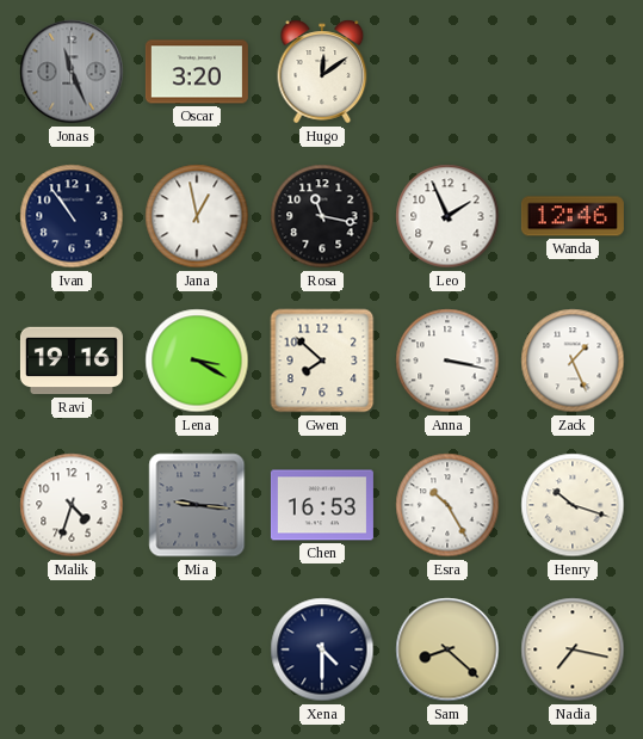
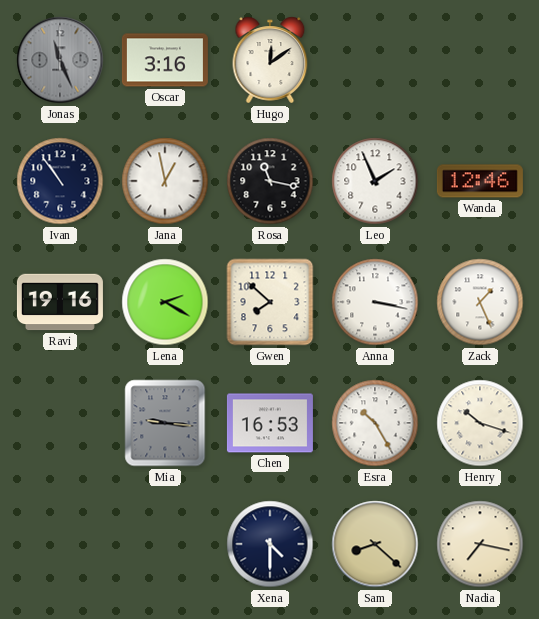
Oscar: 3:20 -> 3:16
Lena: 3:20 -> 2:20
Malik: 4:33 -> none
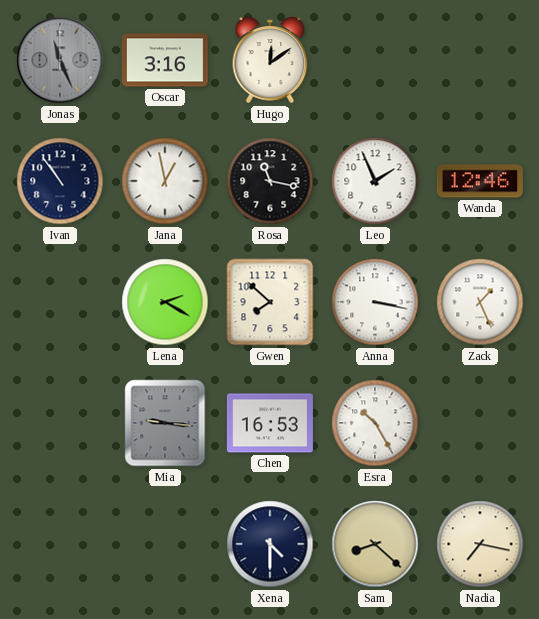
Ravi: 19:16 -> none
Henry: 10:18 -> none
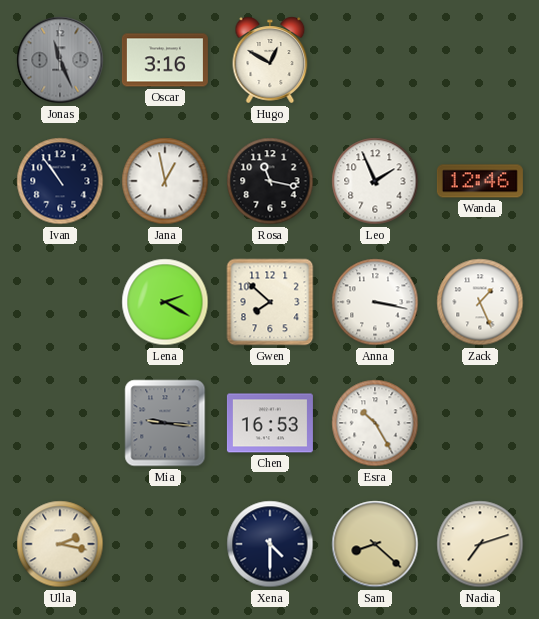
Hugo: 12:09 -> 12:50
Ulla: none -> 2:17
Nadia: 7:17 -> 7:12
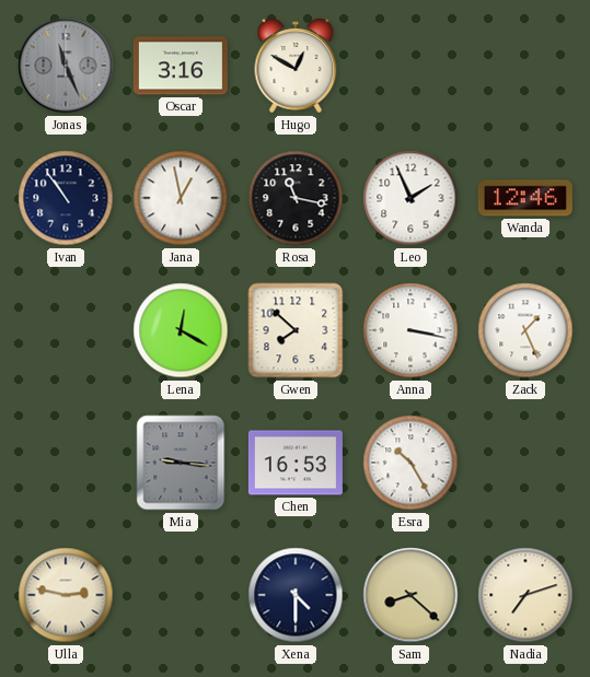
Lena: 2:20 -> 12:20
Ulla: 2:17 -> 2:47
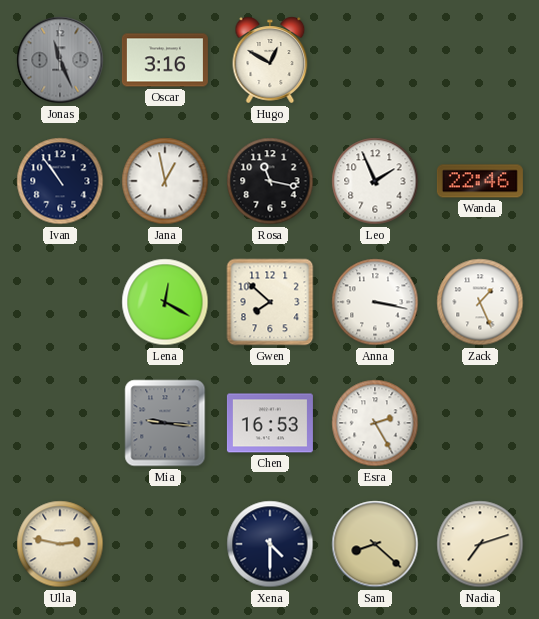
Wanda: 12:46 -> 22:46
Esra: 10:25 -> 2:25
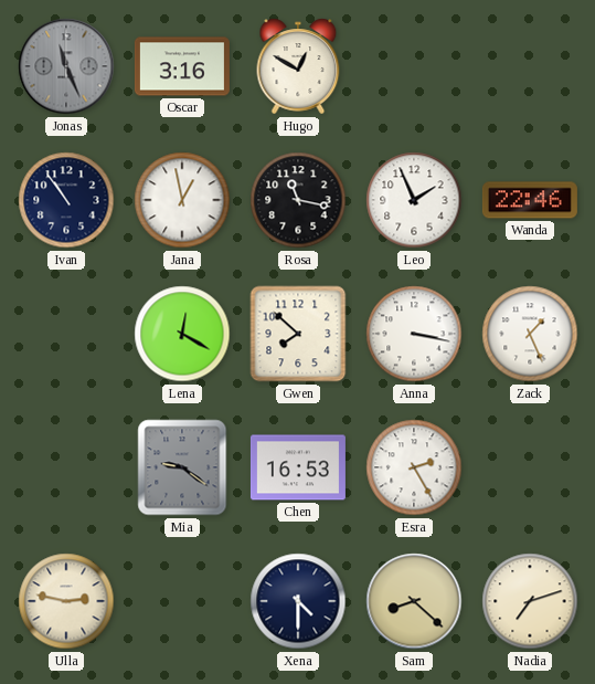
Mia: 9:16 -> 9:21
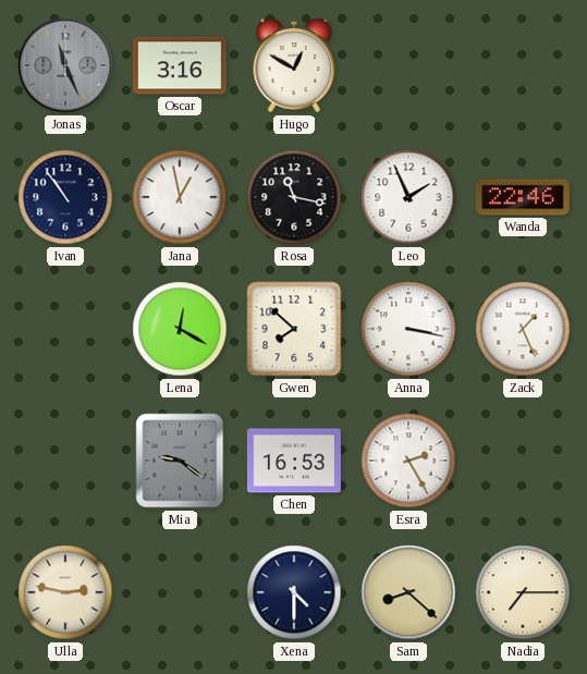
Nadia: 7:12 -> 7:15
